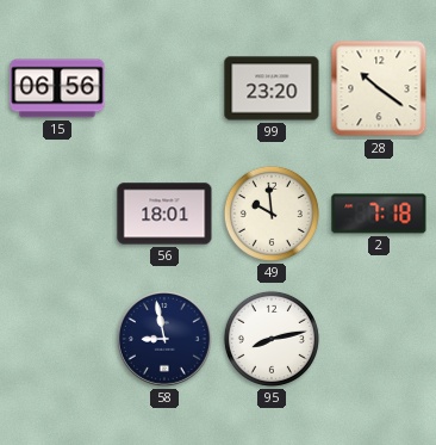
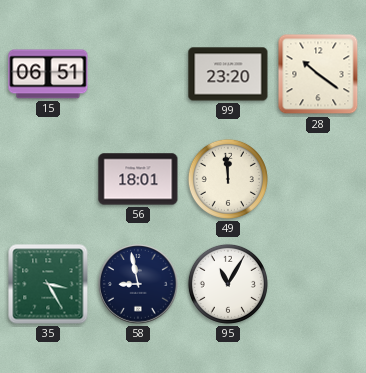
15: 06:56 -> 06:51
49: 9:59 -> 11:59
2: 7:18 -> none
35: none -> 3:25
95: 8:13 -> 11:05
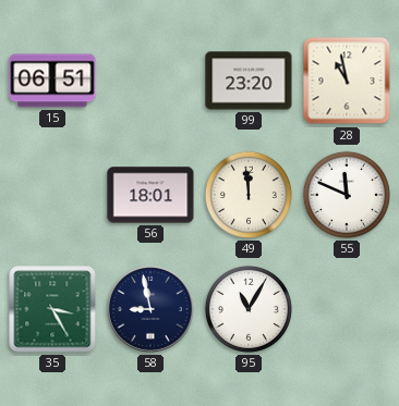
28: 10:21 -> 10:58
55: none -> 11:49
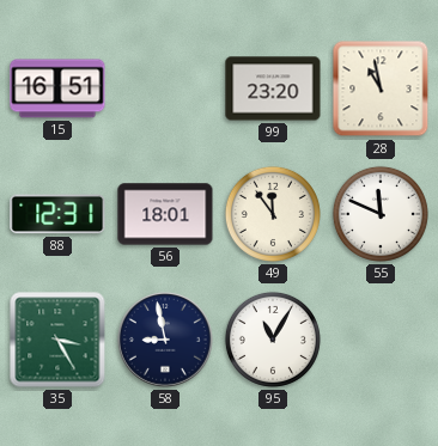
15: 06:51 -> 16:51
88: none -> 12:31
49: 11:59 -> 11:54
